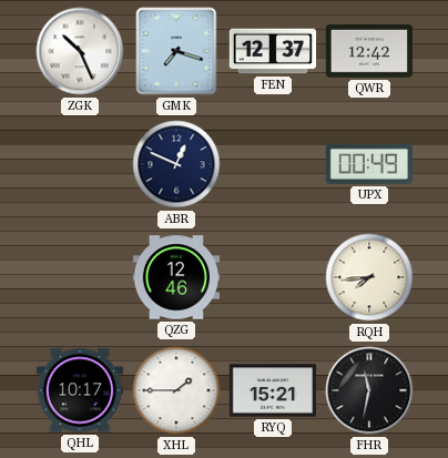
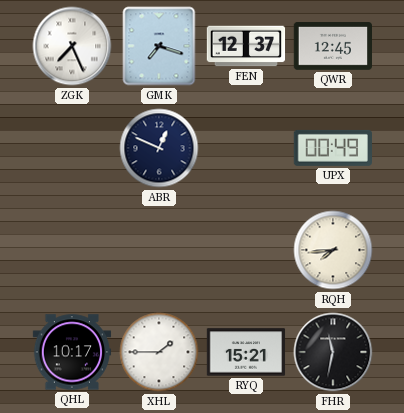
ZGK: 10:26 -> 7:26
QWR: 12:42 -> 12:45
QZG: 12:46 -> none
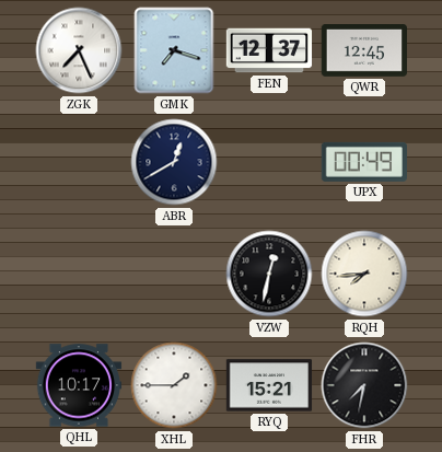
ABR: 12:49 -> 12:40
VZW: none -> 12:32
FHR: 11:32 -> 7:32
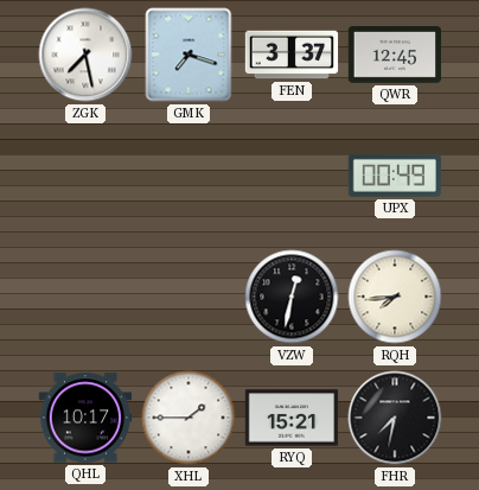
ZGK: 7:26 -> 7:28
FEN: 12:37 -> 3:37
ABR: 12:40 -> none
